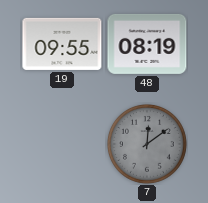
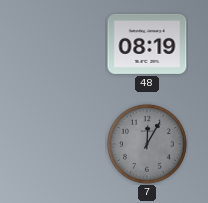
19: 09:55 -> none
7: 12:09 -> 12:05
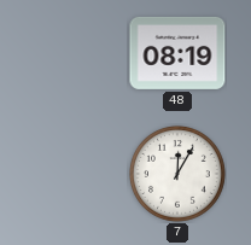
7 dial: grey -> white
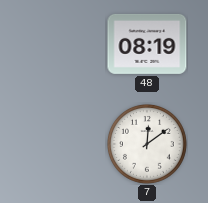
7: 12:05 -> 12:09
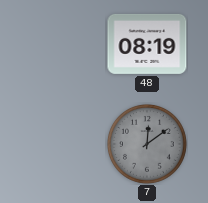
7 dial: white -> grey
